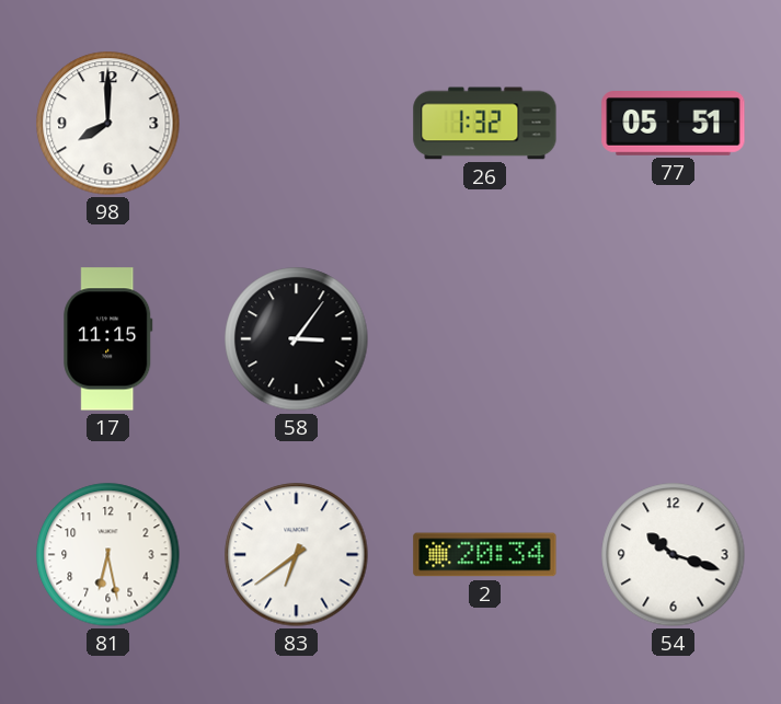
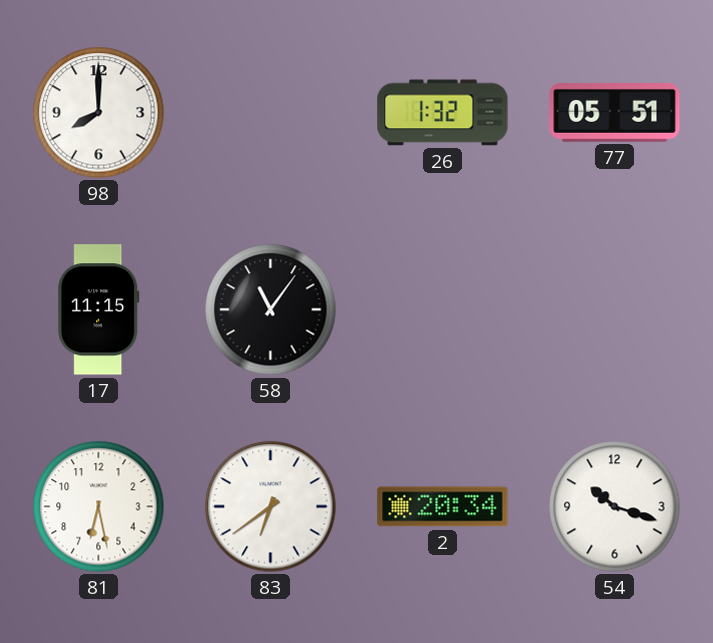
58: 3:06 -> 11:06
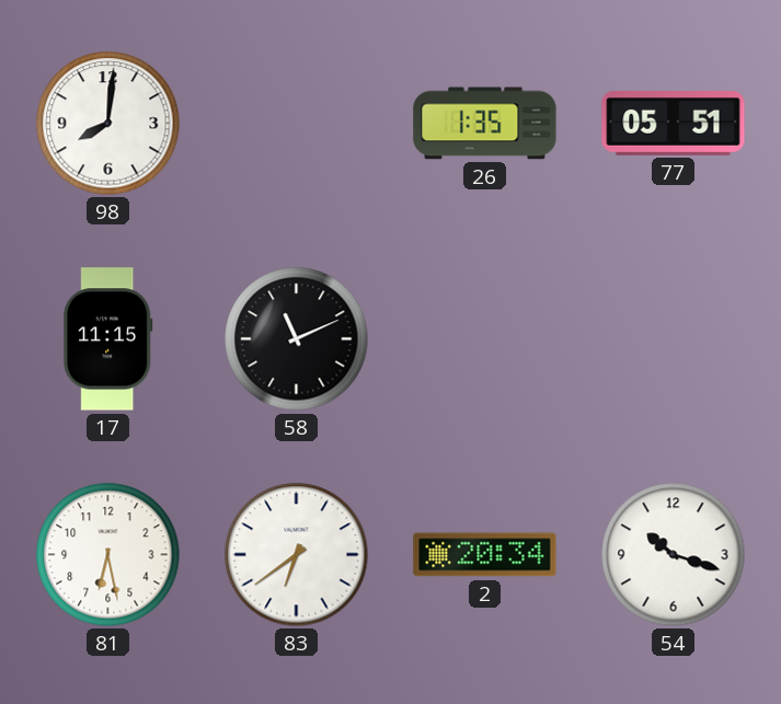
98: 8:00 -> 8:01
26: 1:32 -> 1:35
58: 11:06 -> 11:11
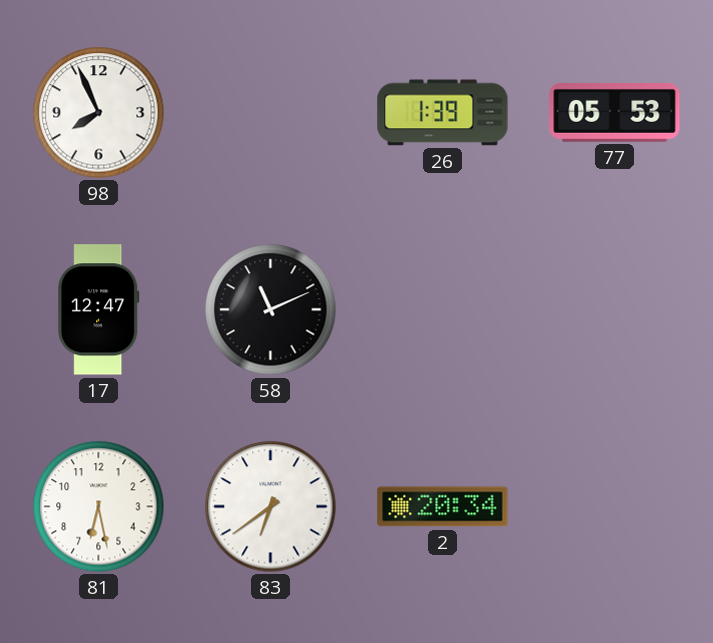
98: 8:01 -> 7:56
26: 1:35 -> 1:39
77: 05:51 -> 05:53
17: 11:15 -> 12:47
54: 10:18 -> none
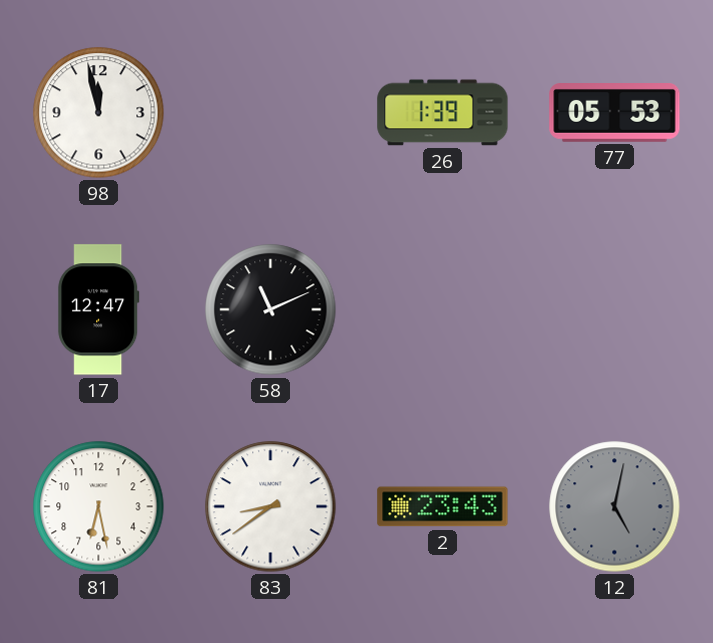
98: 7:56 -> 11:58
83: 6:39 -> 8:39
2: 20:34 -> 23:43
12: none -> 5:02
